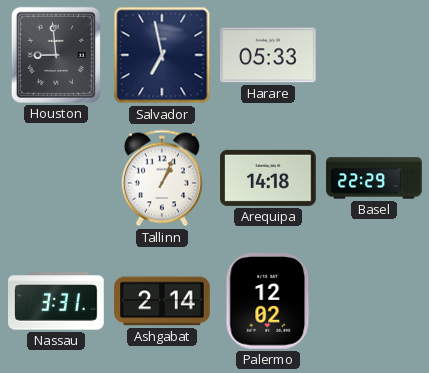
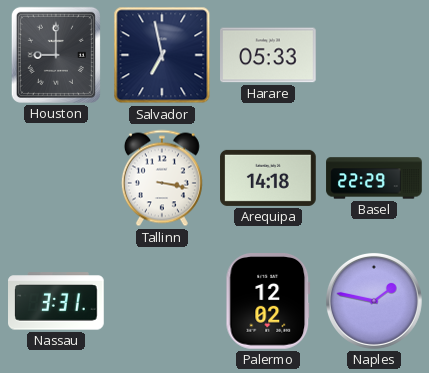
Houston: 8:59 -> 9:00
Tallinn: 1:04 -> 3:17
Ashgabat: 2:14 -> none
Naples: none -> 1:47
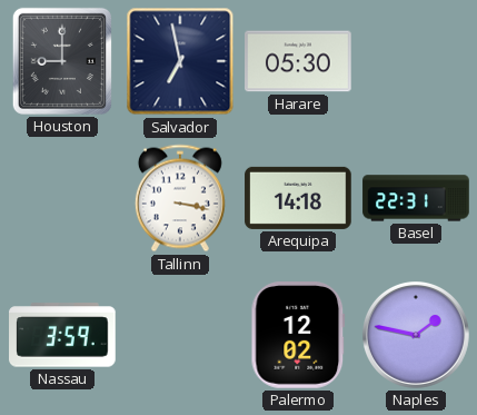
Harare: 05:33 -> 05:30
Basel: 22:29 -> 22:31
Nassau: 3:31 -> 3:59
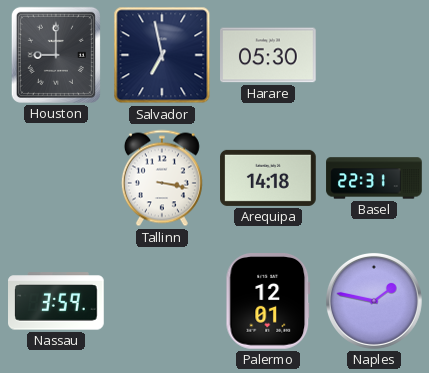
Palermo: 12:02 -> 12:01
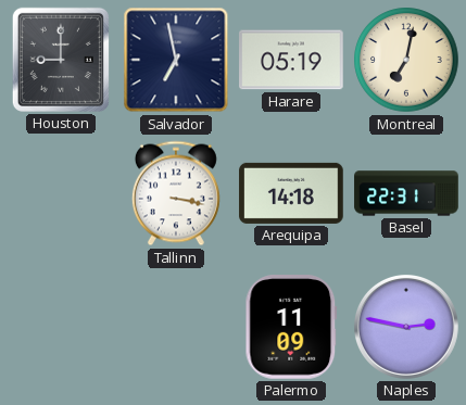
Harare: 05:30 -> 05:19
Montreal: none -> 7:02
Nassau: 3:59 -> none
Palermo: 12:01 -> 11:09
Naples: 1:47 -> 2:47
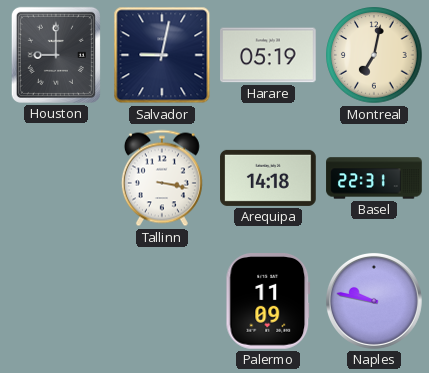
Salvador: 6:58 -> 9:02
Naples: 2:47 -> 9:47
